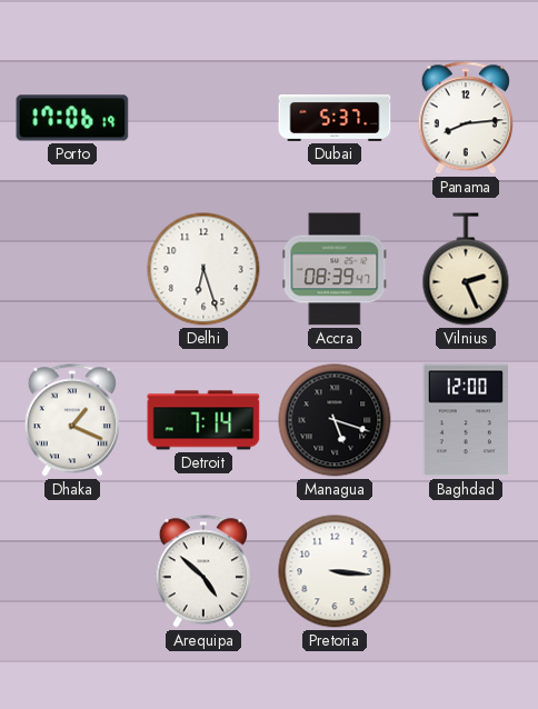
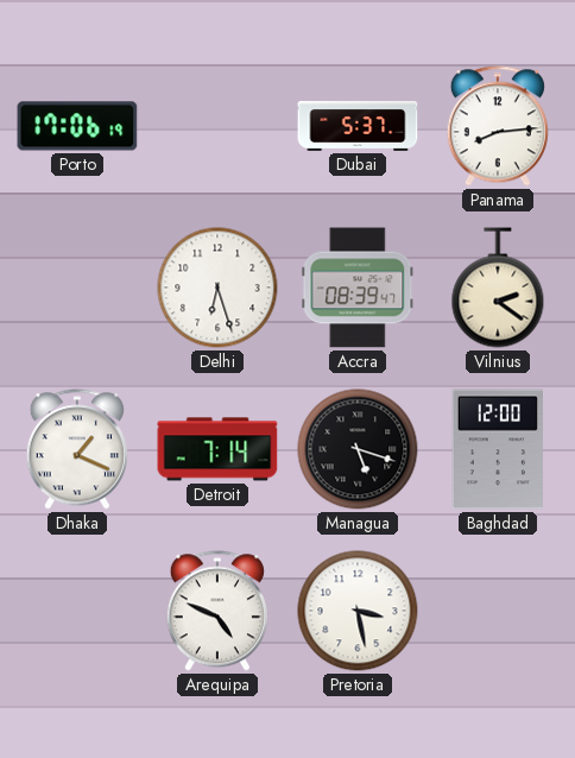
Vilnius: 2:26 -> 2:21
Arequipa: 4:52 -> 4:49
Pretoria: 3:16 -> 3:28
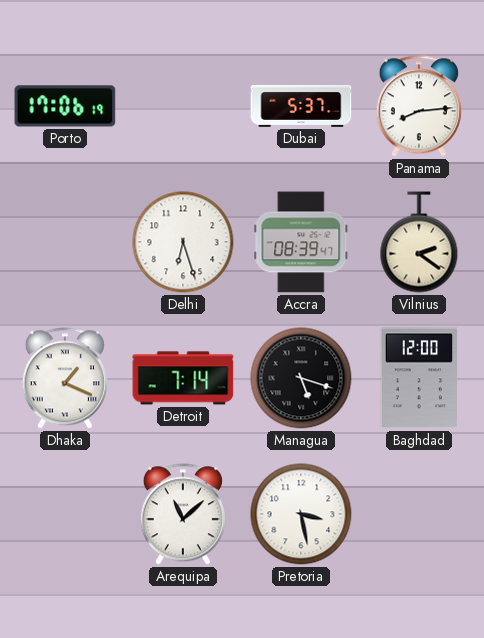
Arequipa: 4:49 -> 11:08
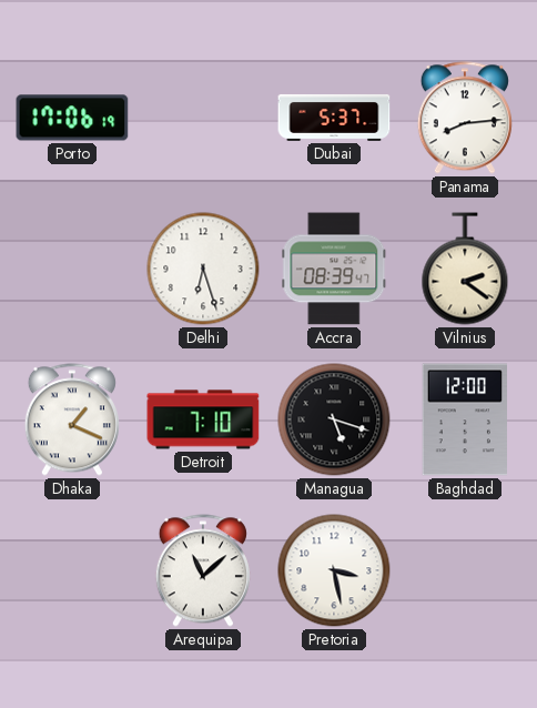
Detroit: 7:14 -> 7:10
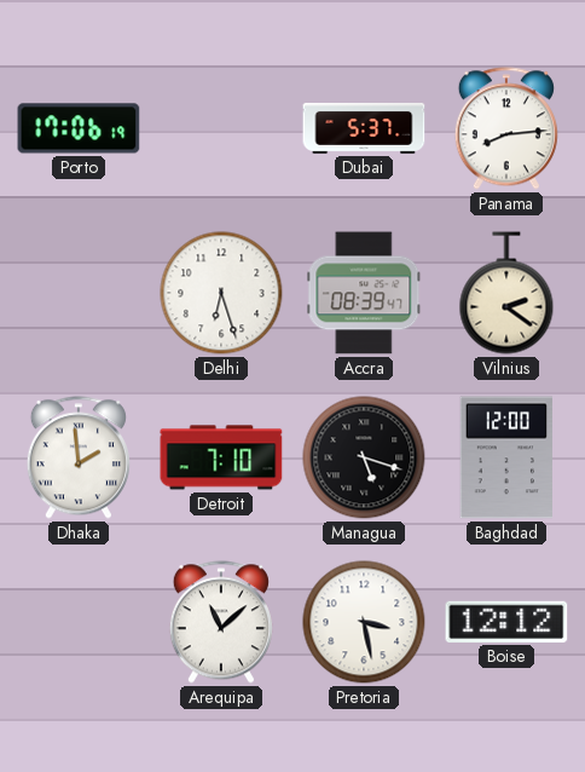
Dhaka: 1:19 -> 1:59
Boise: none -> 12:12
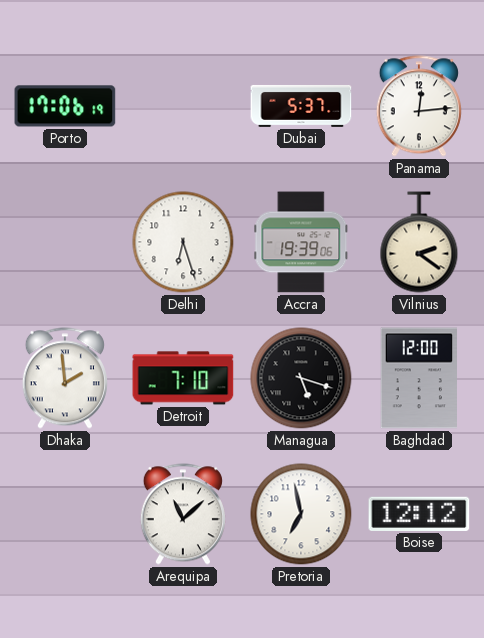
Panama: 8:14 -> 12:14
Accra: 08:39 -> 19:39
Pretoria: 3:28 -> 6:58
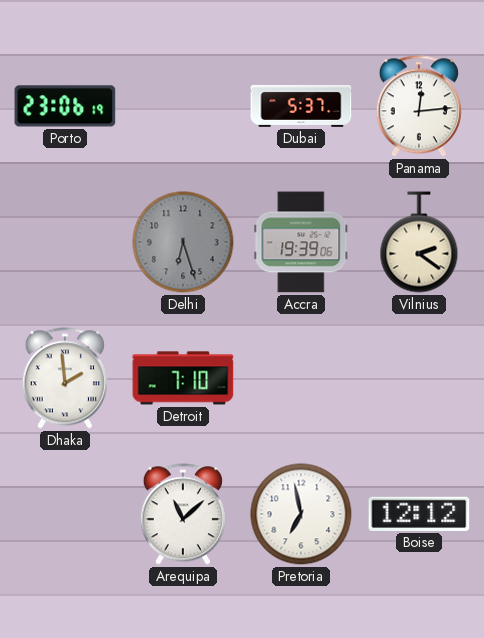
Porto: 17:06 -> 23:06
Delhi dial: white -> grey
Managua: 5:18 -> none
Baghdad: 12:00 -> none
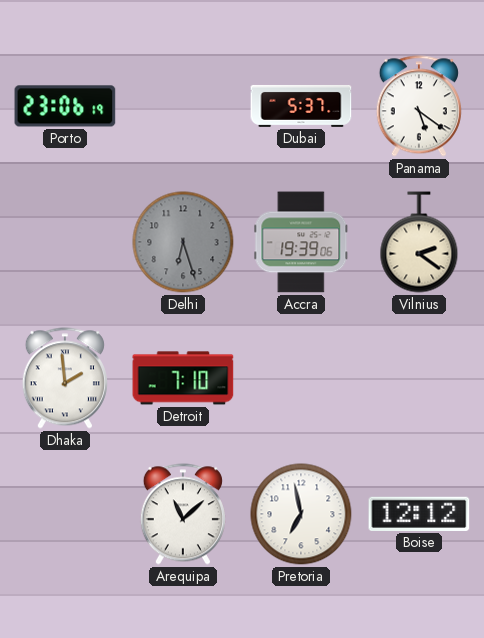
Panama: 12:14 -> 5:21
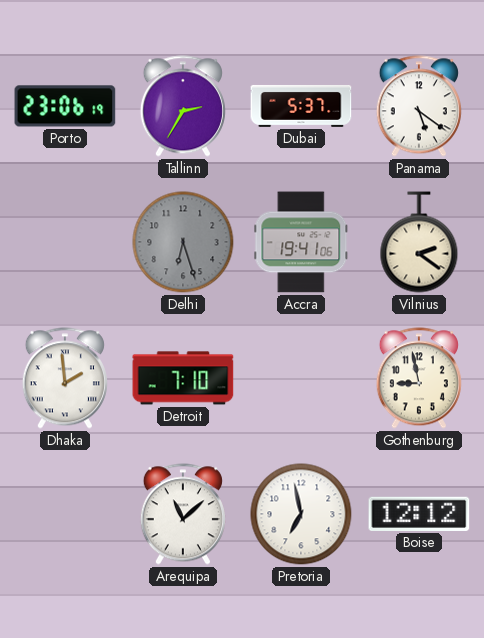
Tallinn: none -> 2:35
Accra: 19:39 -> 19:41
Gothenburg: none -> 8:58
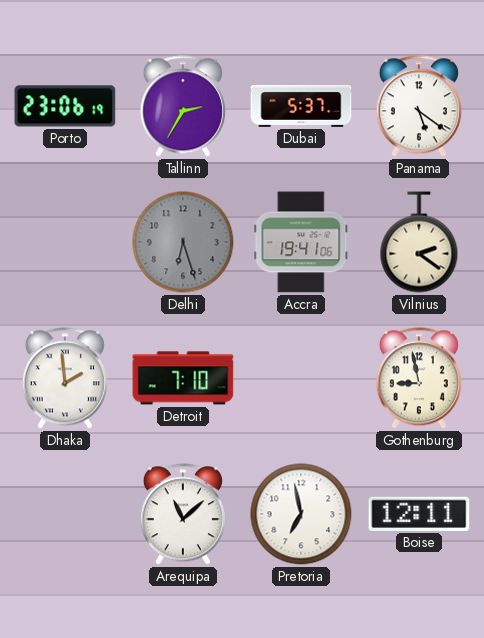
Boise: 12:12 -> 12:11
